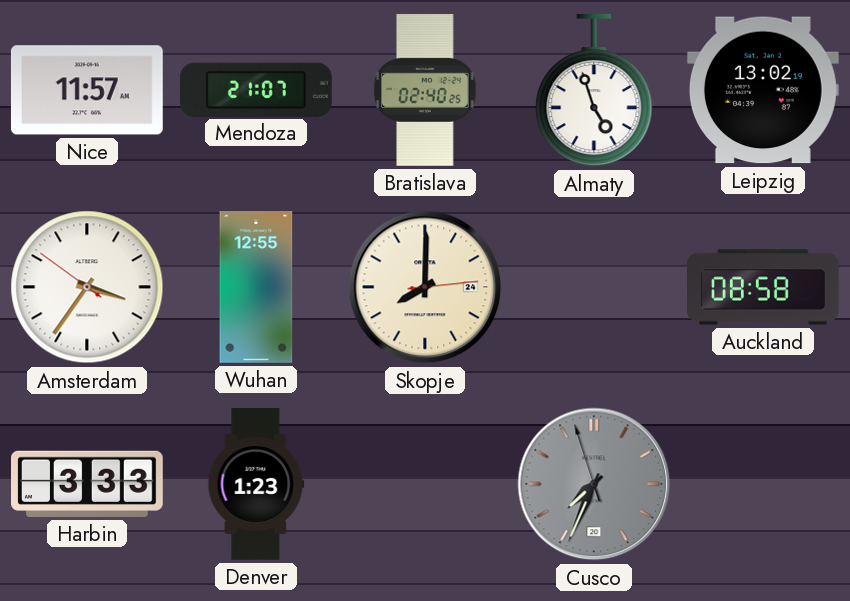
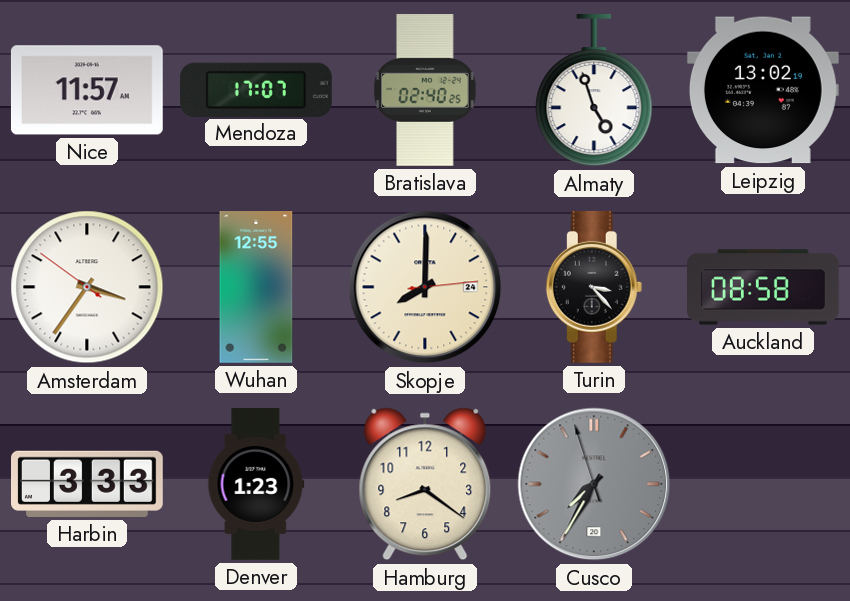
Mendoza: 21:07 -> 17:07
Turin: none -> 3:23
Hamburg: none -> 8:21
Cusco: 7:33 -> 7:34
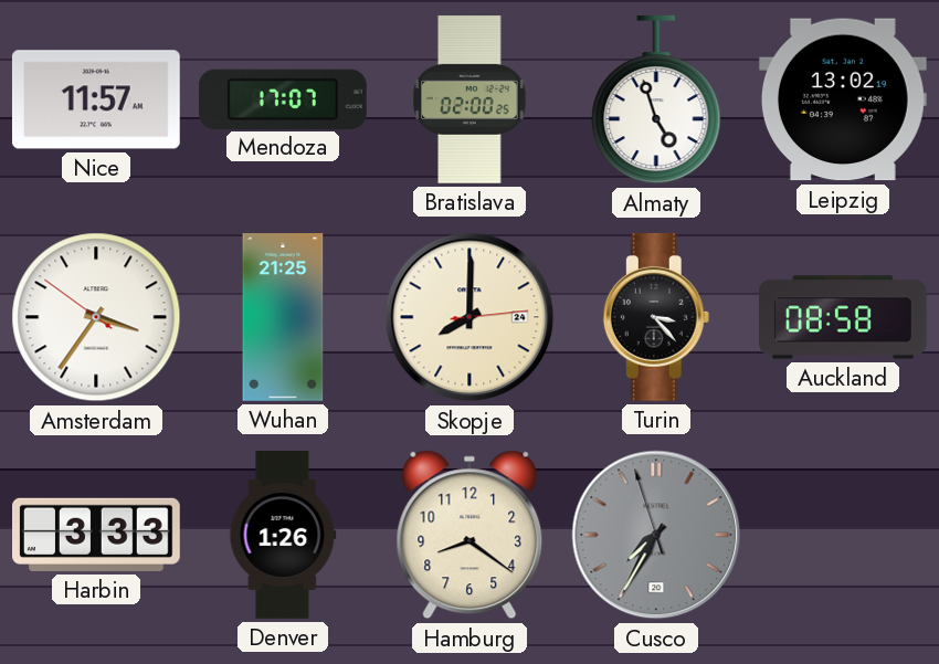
Bratislava: 02:40 -> 02:00
Wuhan: 12:55 -> 21:25
Denver: 1:23 -> 1:26
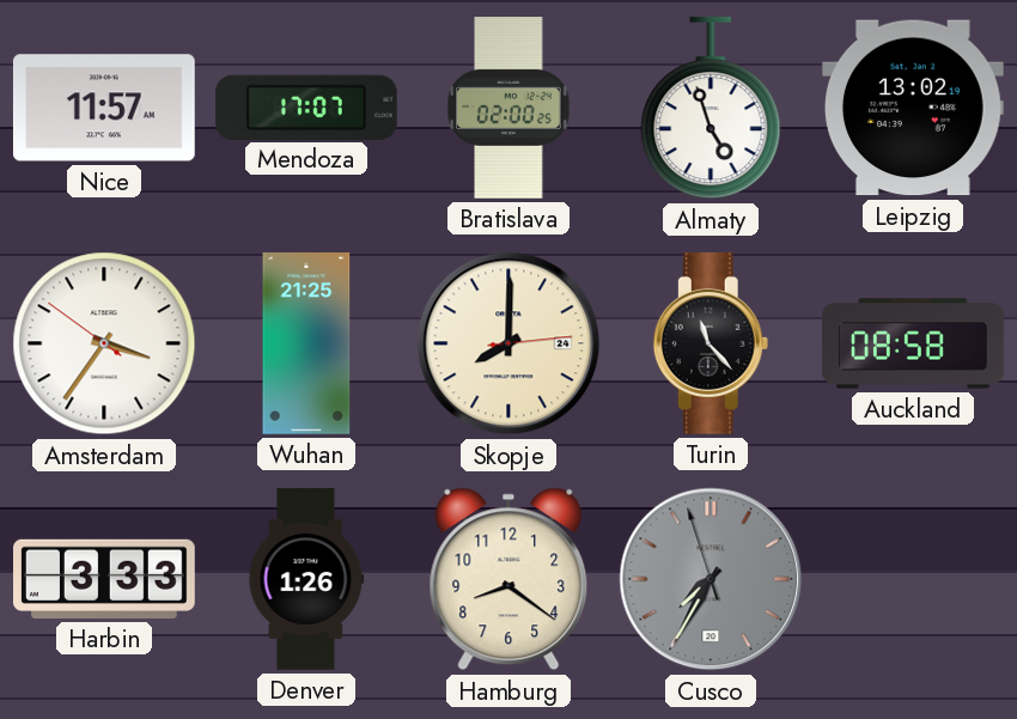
Turin: 3:23 -> 11:23
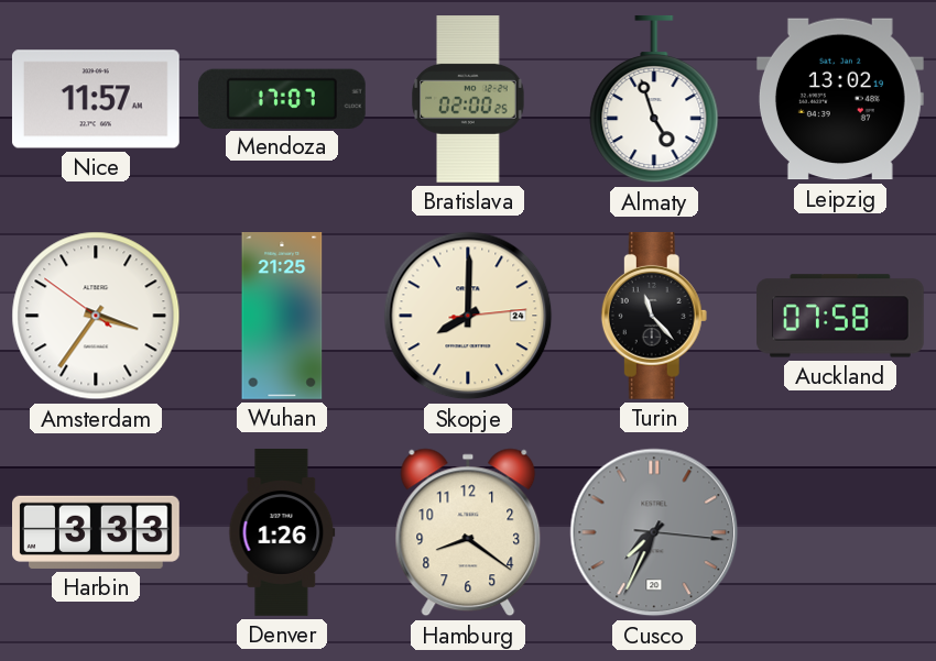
Auckland: 08:58 -> 07:58
Cusco: 7:34:57 -> 7:34:16
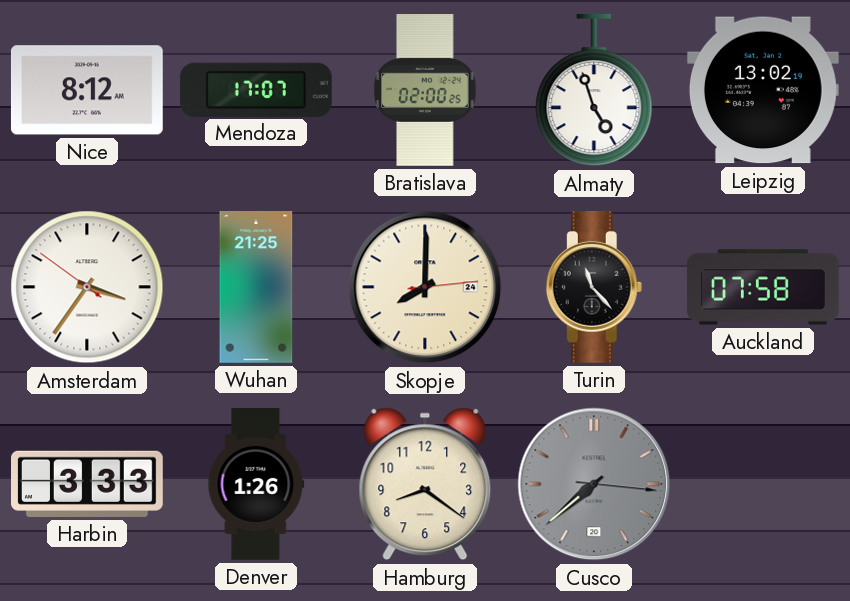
Nice: 11:57 -> 8:12
Cusco: 7:34 -> 7:38
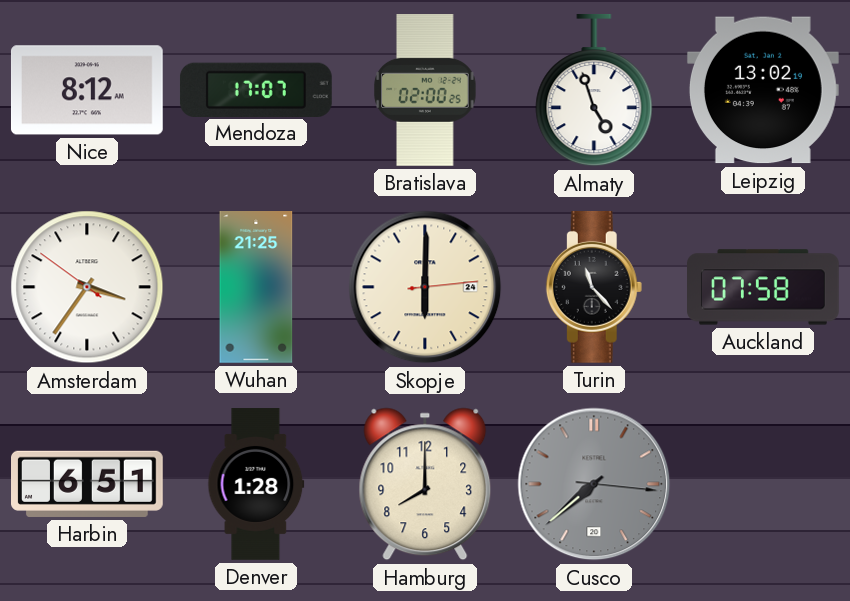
Skopje: 8:00 -> 6:00
Harbin: 3:33 -> 6:51
Denver: 1:26 -> 1:28
Hamburg: 8:21 -> 8:00
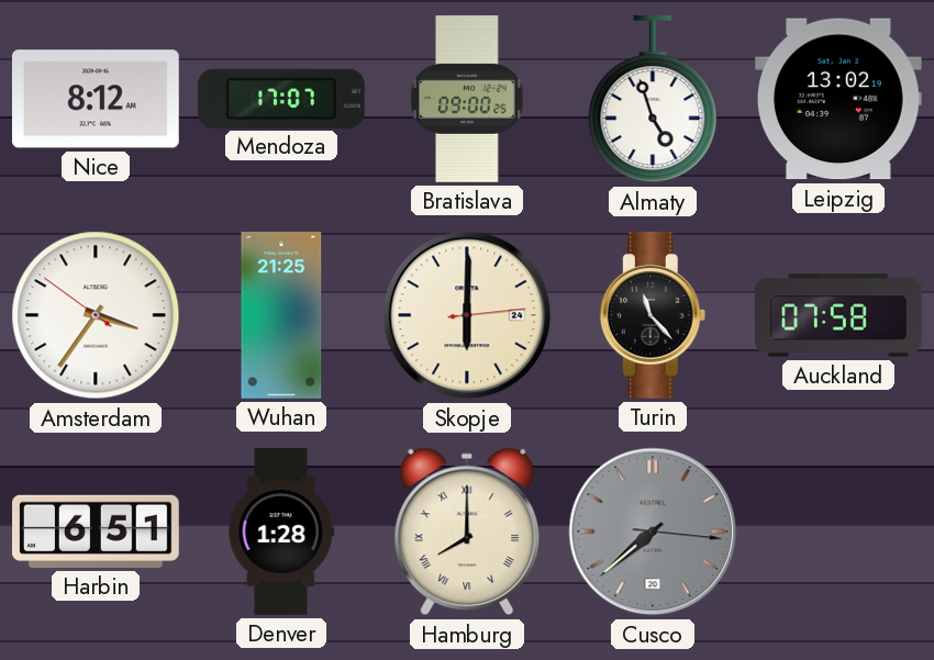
Bratislava: 02:00 -> 09:00
Hamburg numerals: Arabic -> Roman
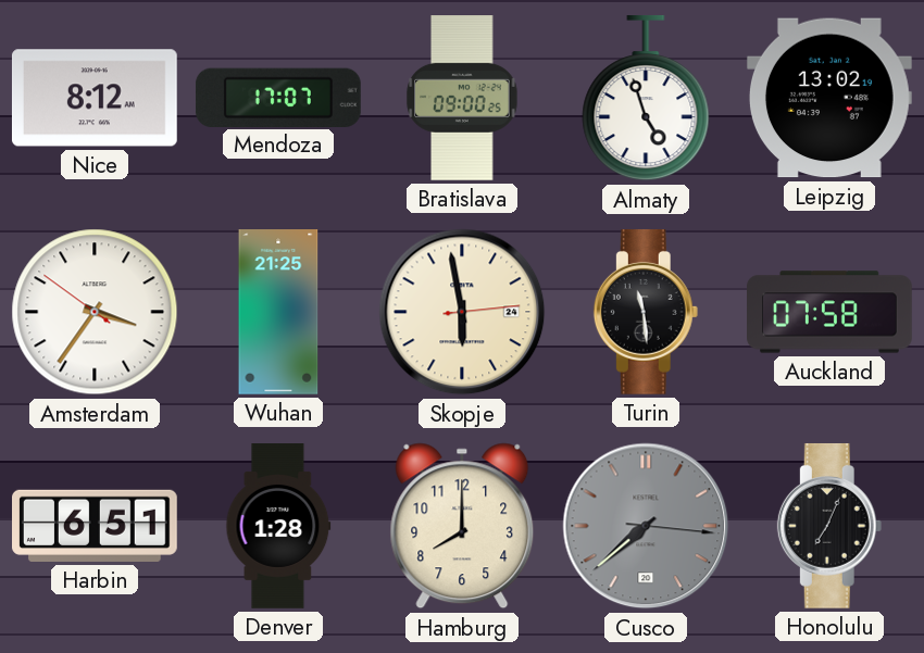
Skopje: 6:00 -> 5:58
Turin: 11:23 -> 11:29
Hamburg numerals: Roman -> Arabic
Honolulu: none -> 7:04
